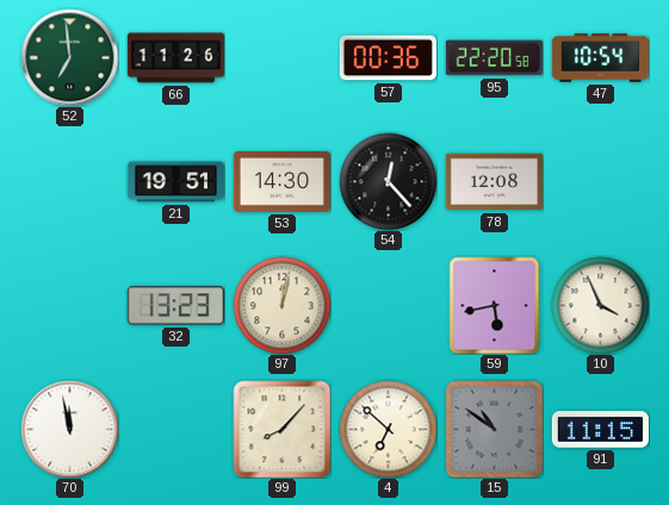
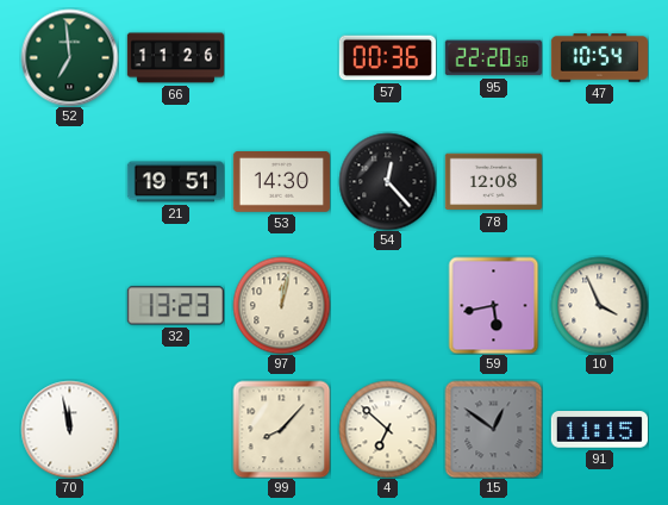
15: 10:51 -> 12:51
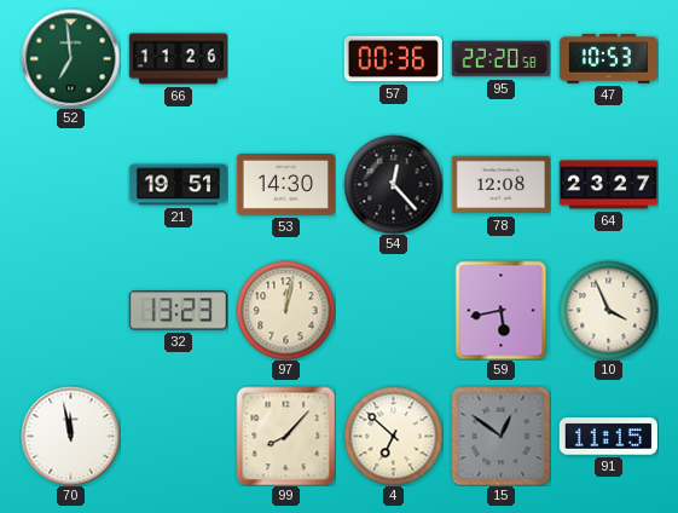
47: 10:54 -> 10:53
64: none -> 23:27
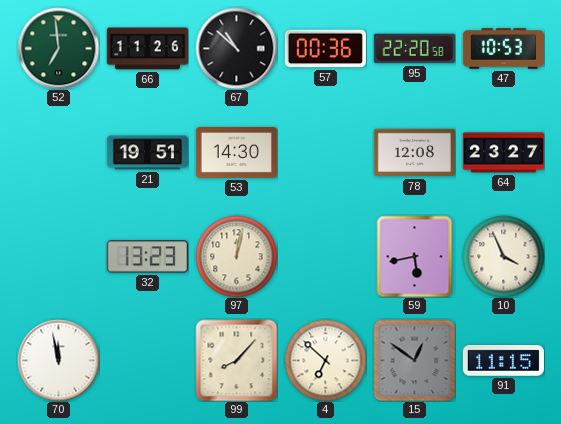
67: none -> 10:52
54: 12:23 -> none
